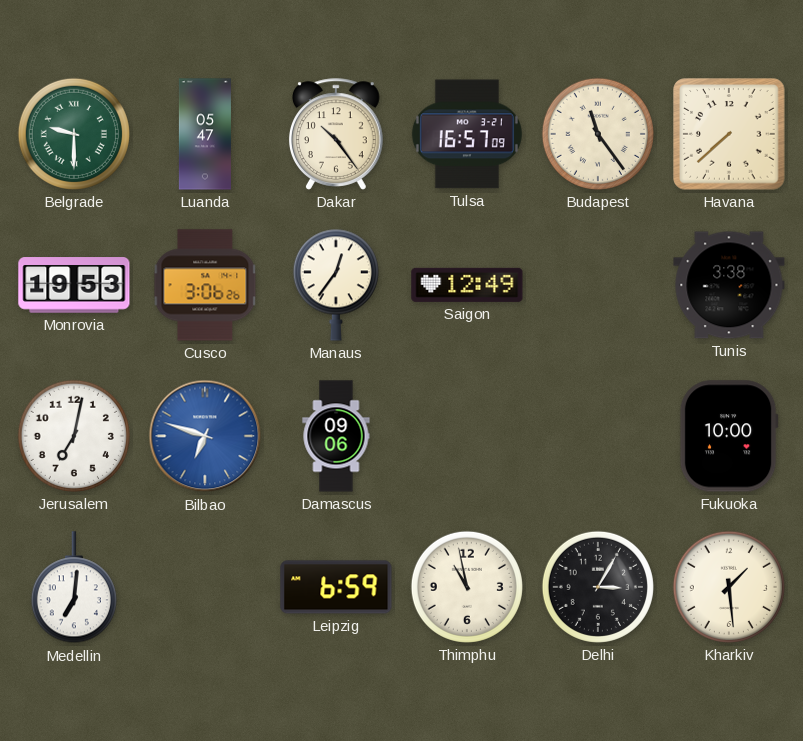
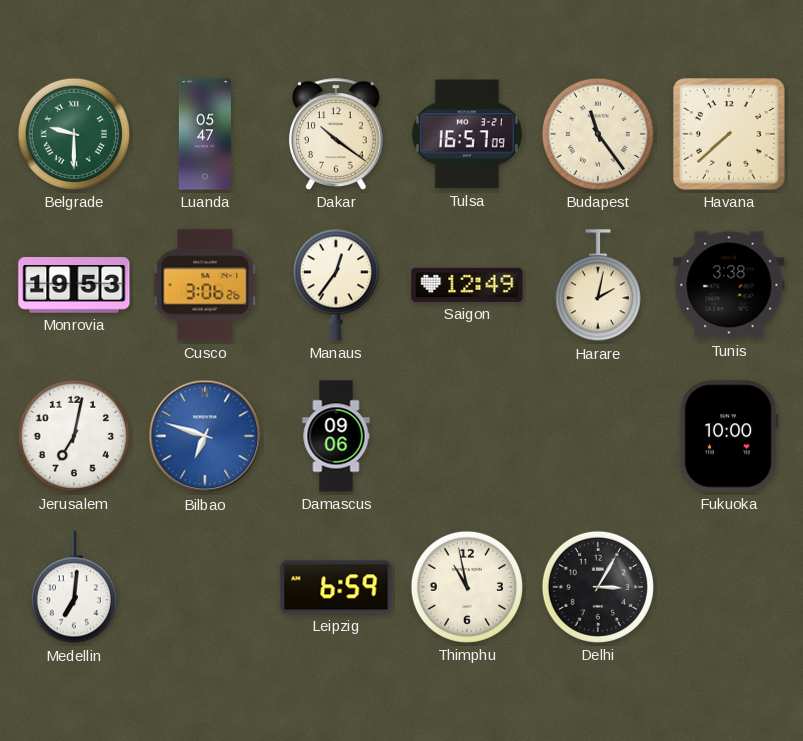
Dakar: 10:24 -> 10:21
Harare: none -> 2:02
Kharkiv: 1:29 -> none
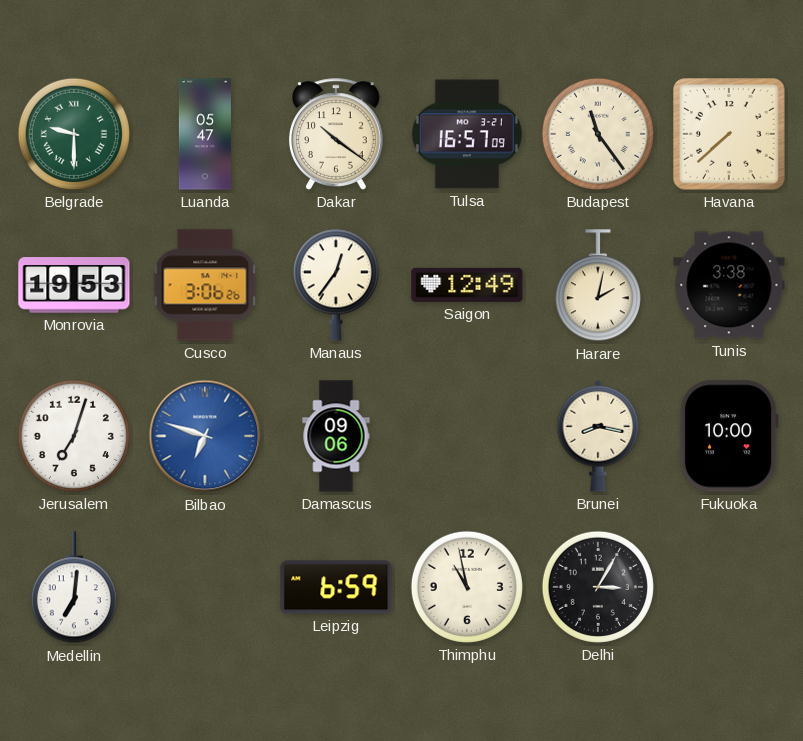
Jerusalem: 7:02 -> 7:03
Brunei: none -> 8:17
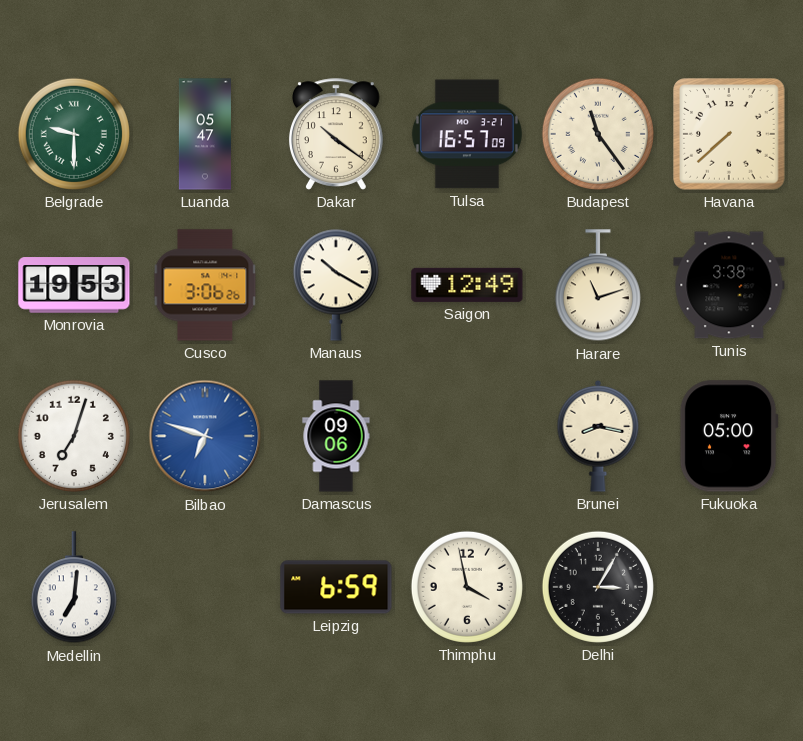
Manaus: 12:36 -> 10:20
Harare: 2:02 -> 11:12
Fukuoka: 10:00 -> 05:00
Thimphu: 10:58 -> 3:58
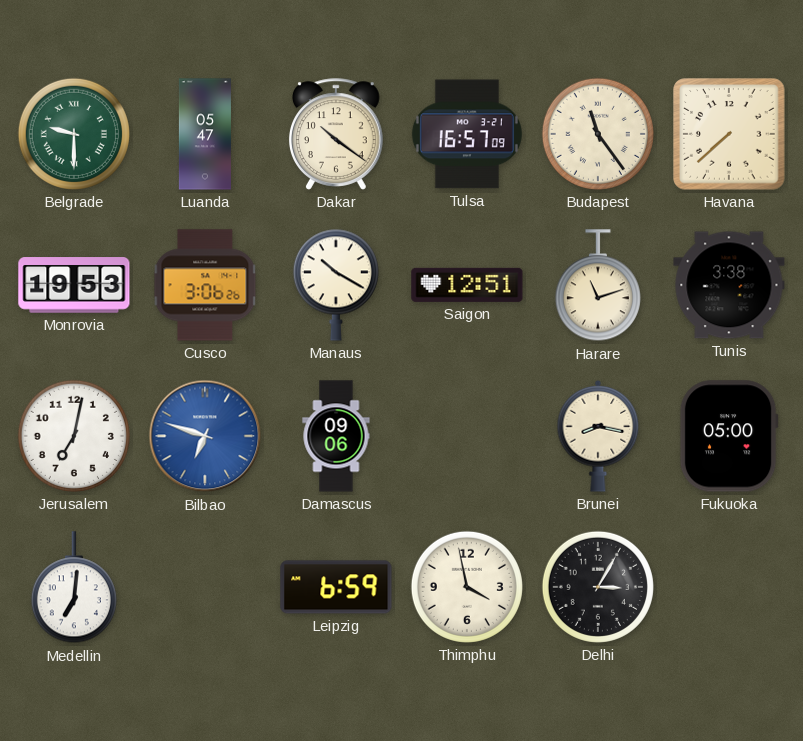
Saigon: 12:49 -> 12:51
Jerusalem: 7:03 -> 7:02
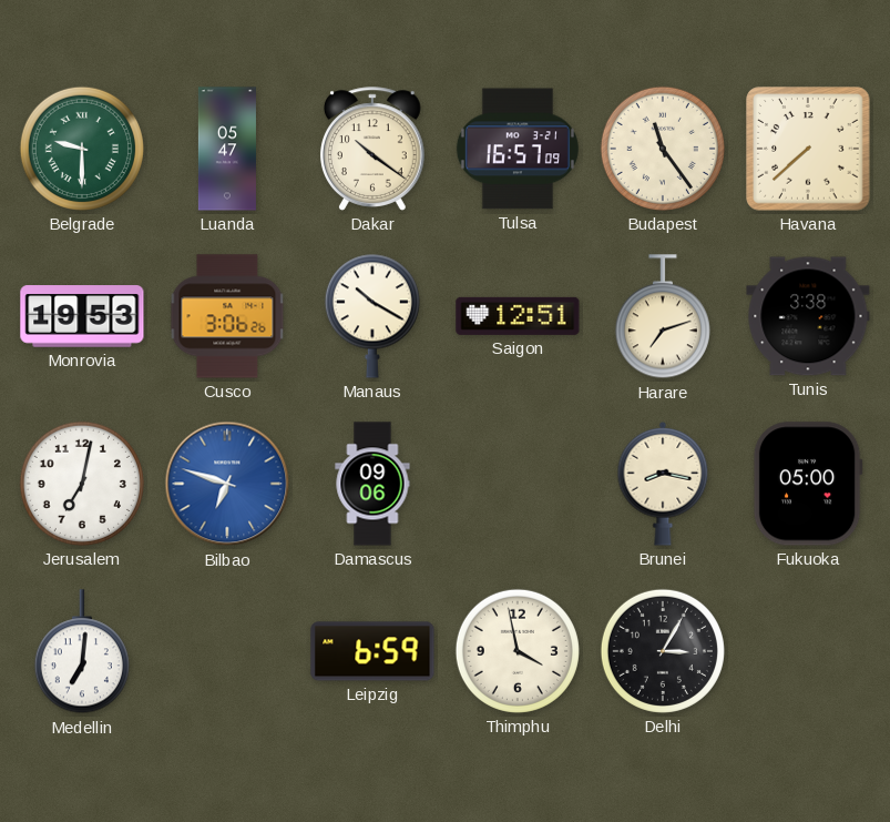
Harare: 11:12 -> 7:12
